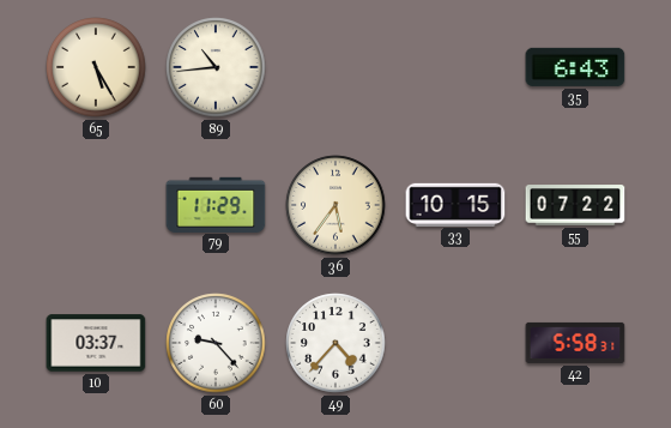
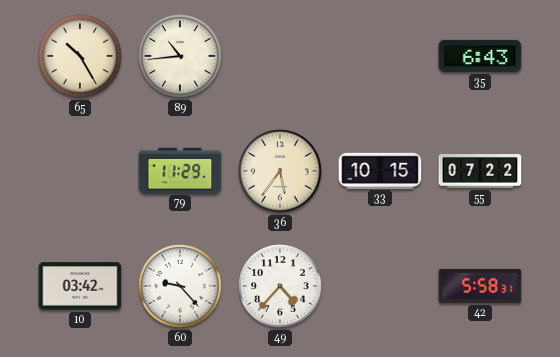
65: 5:25 -> 10:25
10: 03:37 -> 03:42
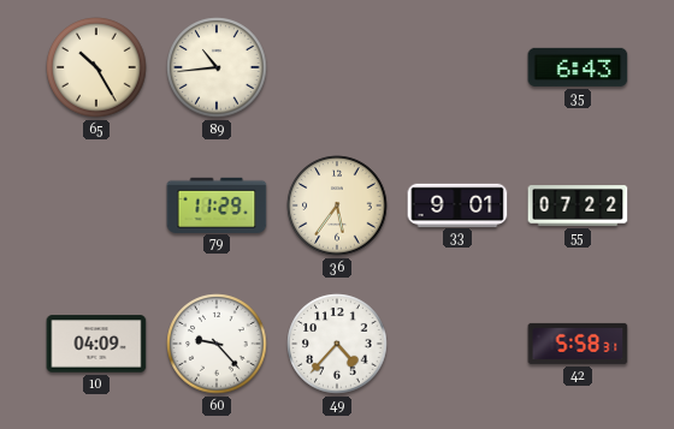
33: 10:15 -> 9:01
10: 03:42 -> 04:09
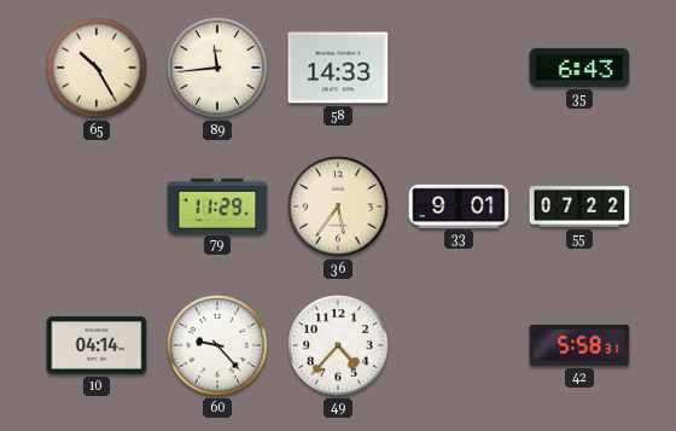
89: 10:44 -> 11:44
58: none -> 14:33
10: 04:09 -> 04:14
